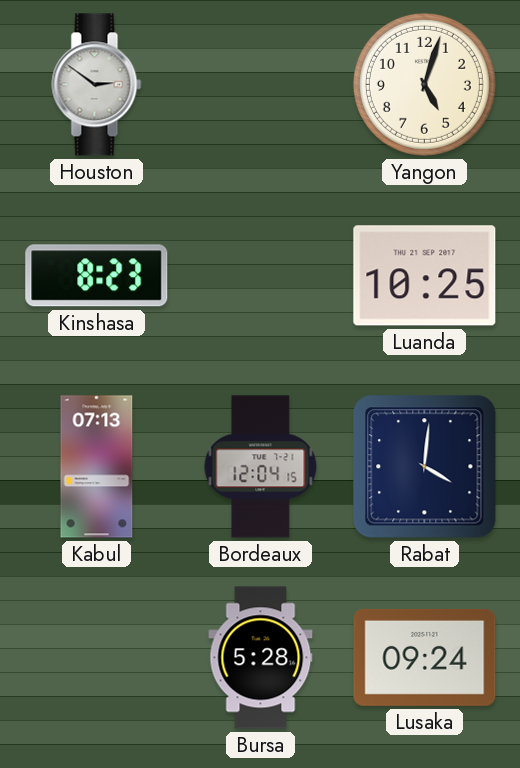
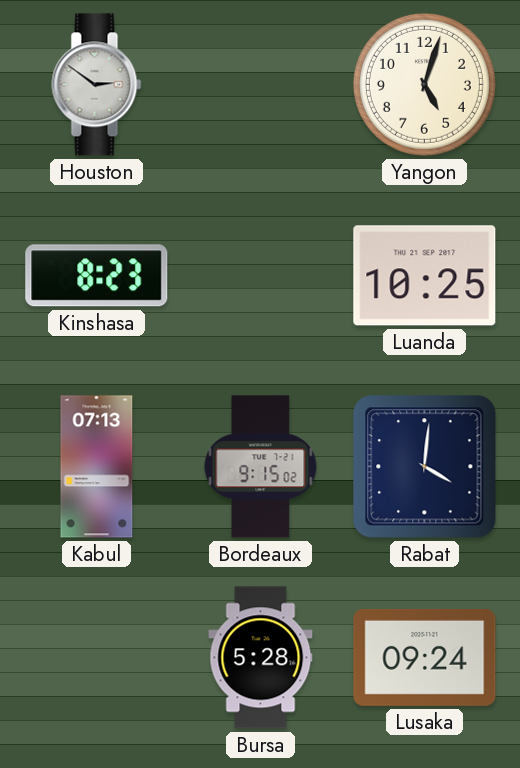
Bordeaux: 12:04 -> 9:15
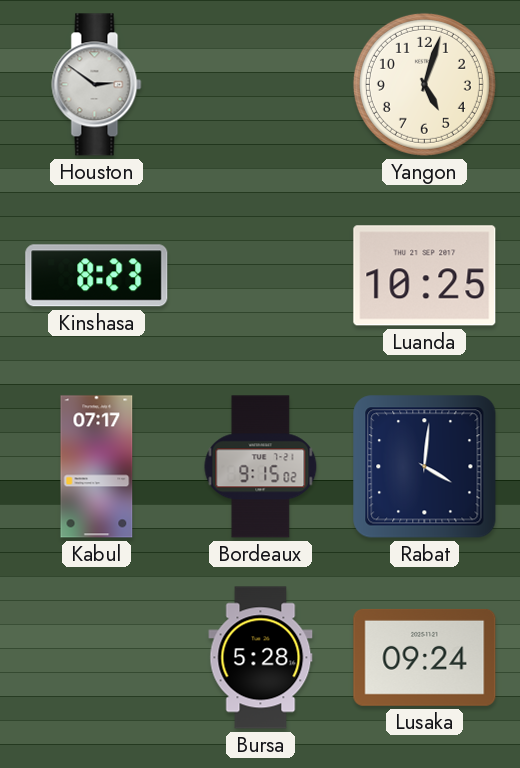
Kabul: 07:13 -> 07:17
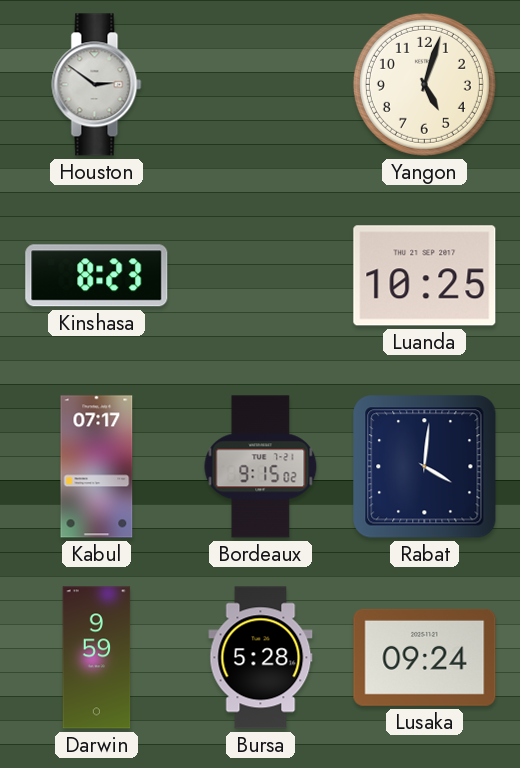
Darwin: none -> 9:59
